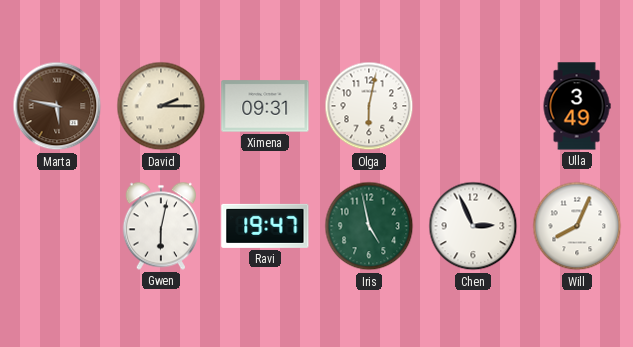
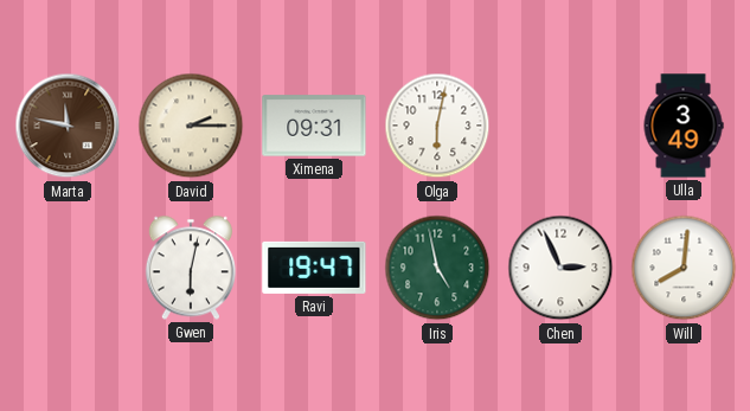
Marta: 5:47 -> 11:47
Will: 8:04 -> 8:01
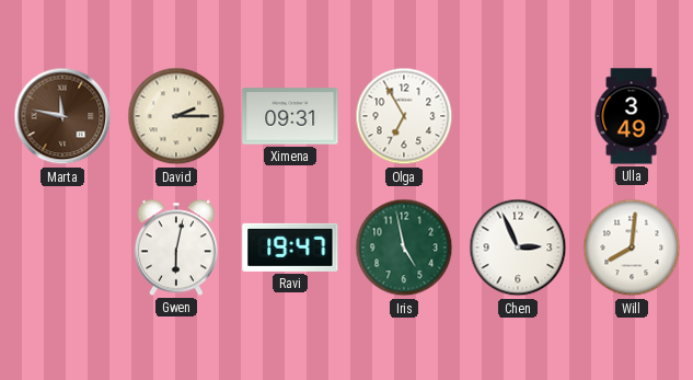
Olga: 6:02 -> 6:55
